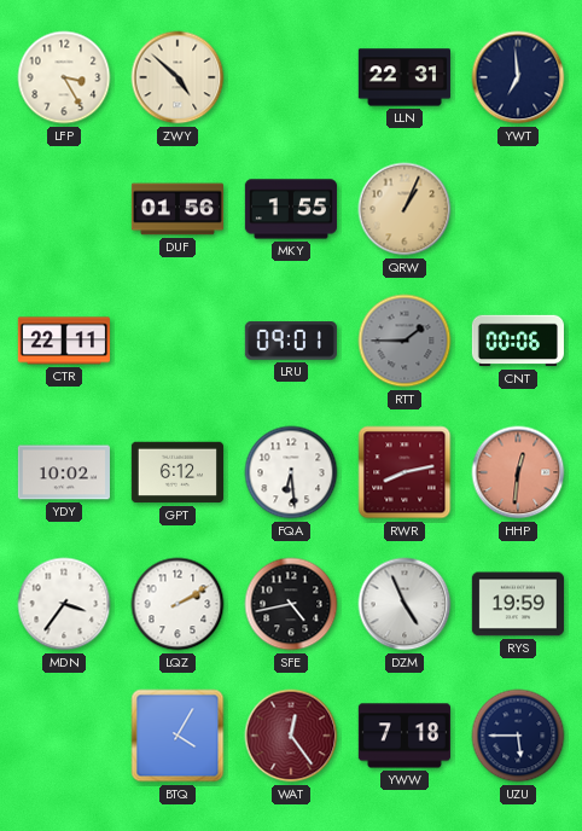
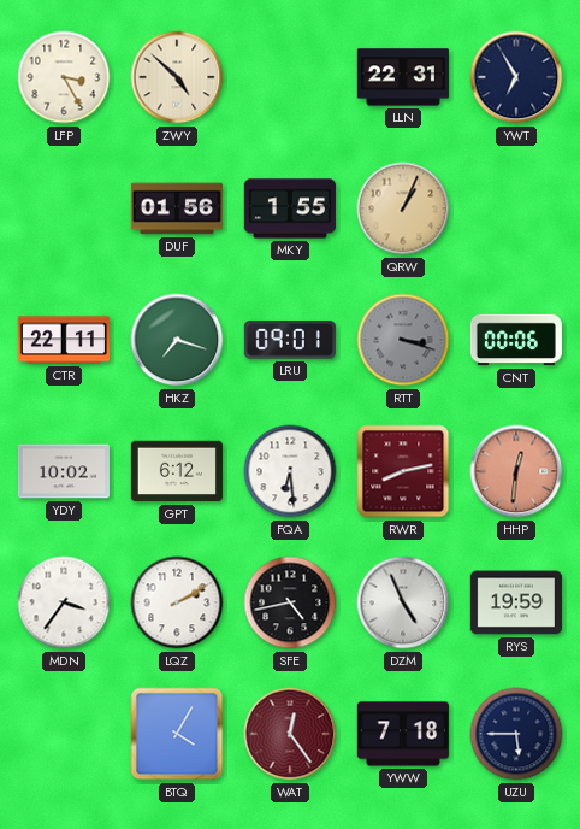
YWT: 6:59 -> 6:55
HKZ: none -> 7:18
RTT: 1:45 -> 3:18
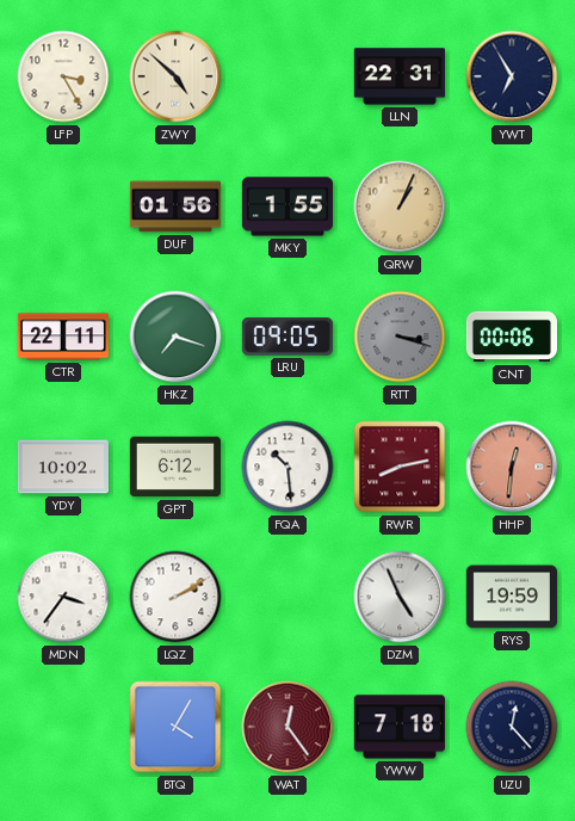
LRU: 09:01 -> 09:05
FQA: 6:29 -> 10:29
SFE: 4:43 -> none
UZU: 5:45 -> 12:23
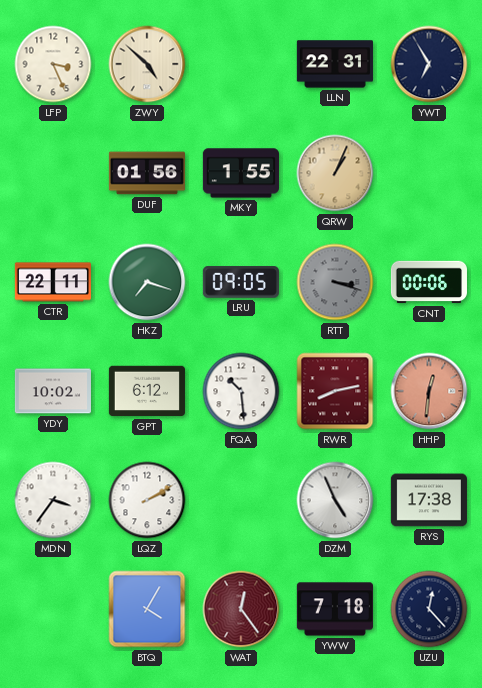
LFP: 3:25 -> 3:26
RYS: 19:59 -> 17:38
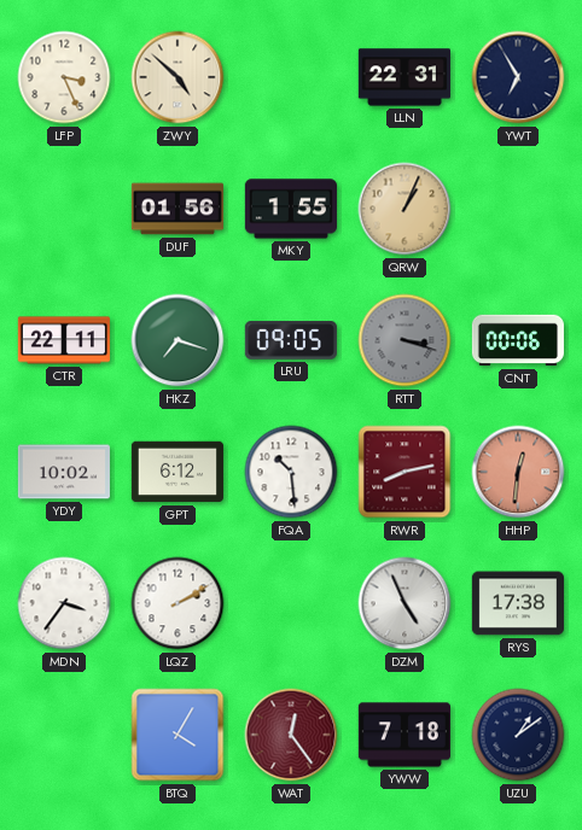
UZU: 12:23 -> 1:09
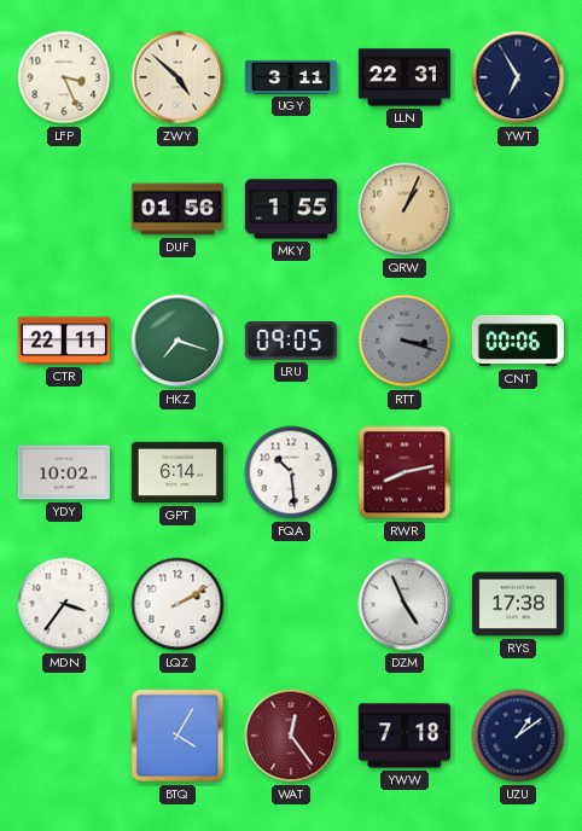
UGY: none -> 3:11
GPT: 6:12 -> 6:14
HHP: 12:31 -> none
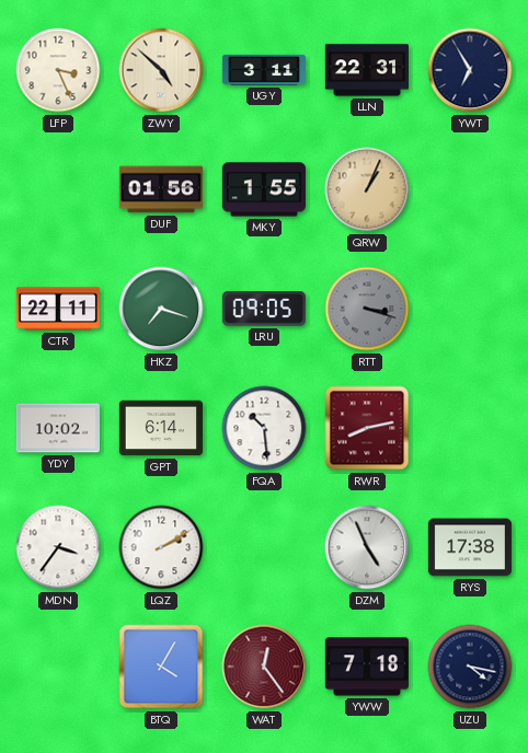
CNT: 00:06 -> none
UZU: 1:09 -> 4:17
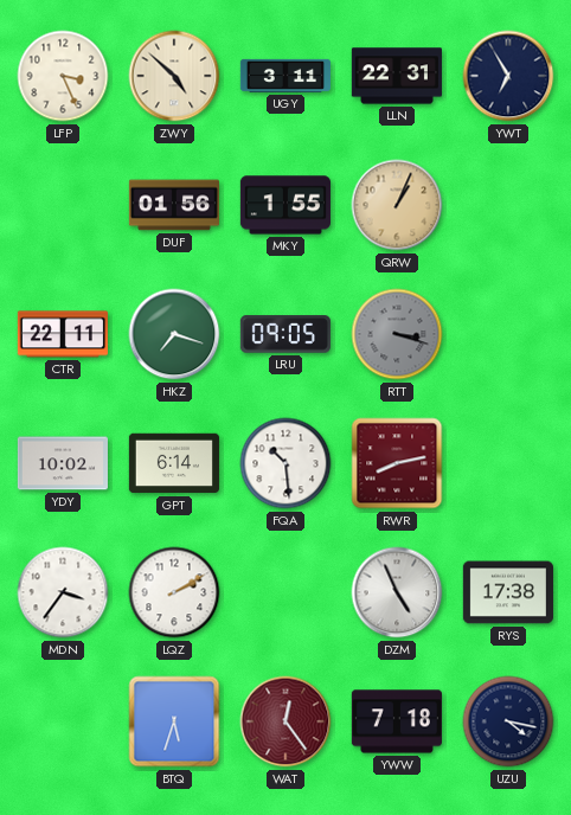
BTQ: 4:05 -> 5:33
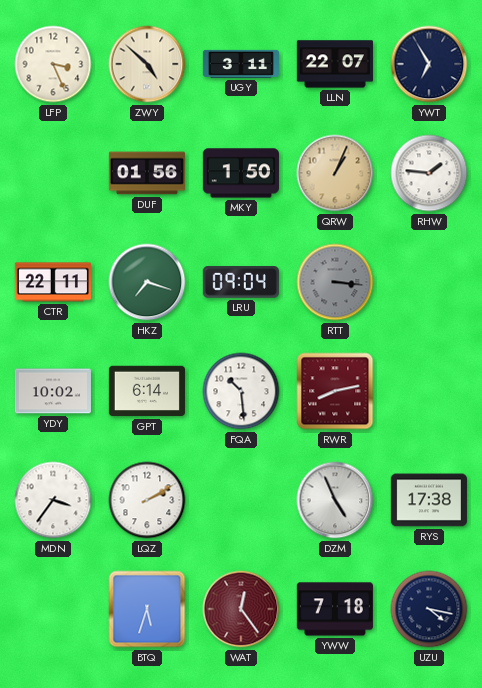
LLN: 22:31 -> 22:07
MKY: 1:55 -> 1:50
RHW: none -> 1:46
LRU: 09:05 -> 09:04
RTT: 3:18 -> 3:16
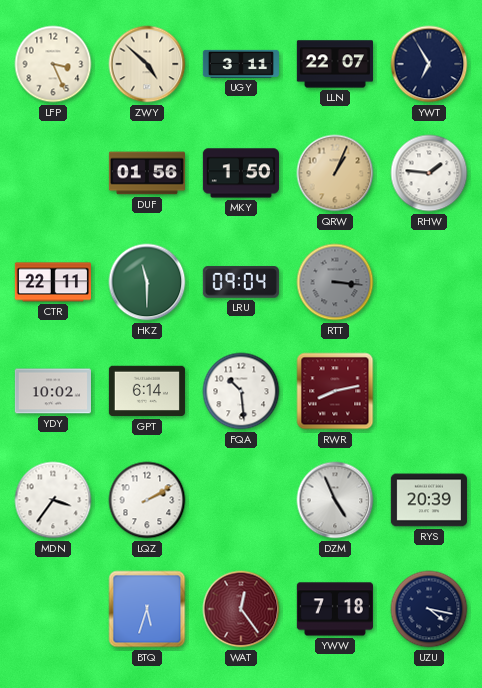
HKZ: 7:18 -> 11:30
RYS: 17:38 -> 20:39
